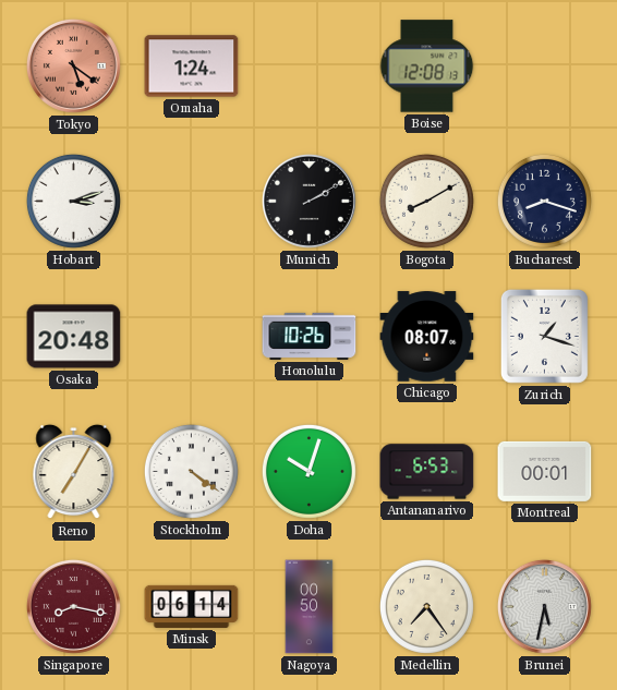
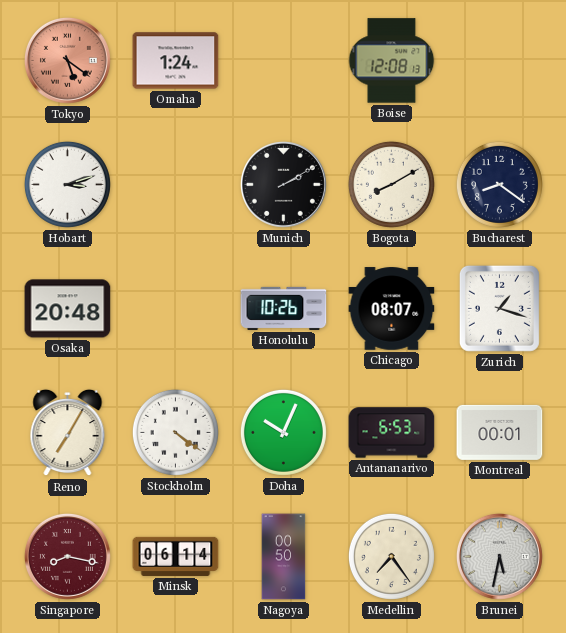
Bucharest: 8:18 -> 8:21
Doha: 10:03 -> 10:04
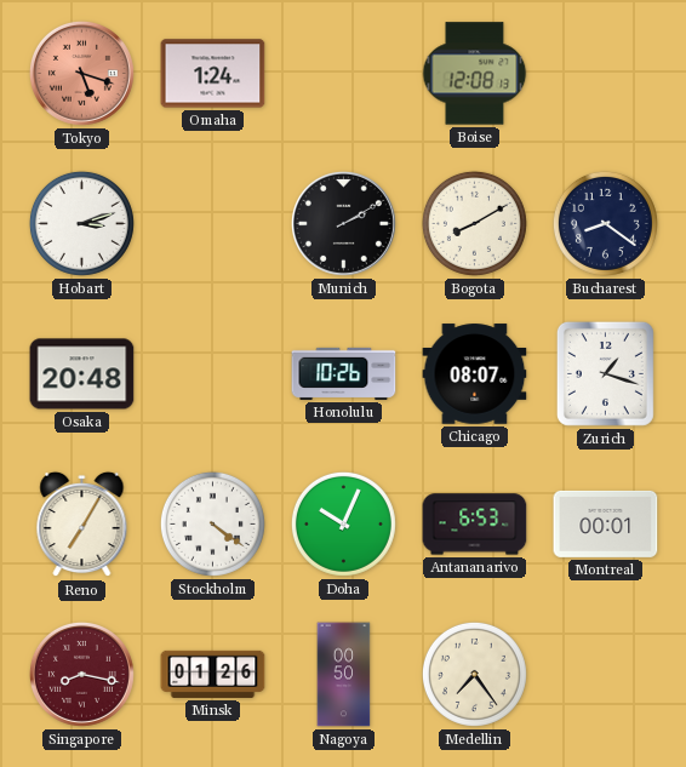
Tokyo: 5:21 -> 5:18
Minsk: 06:14 -> 01:26
Brunei: 5:32 -> none
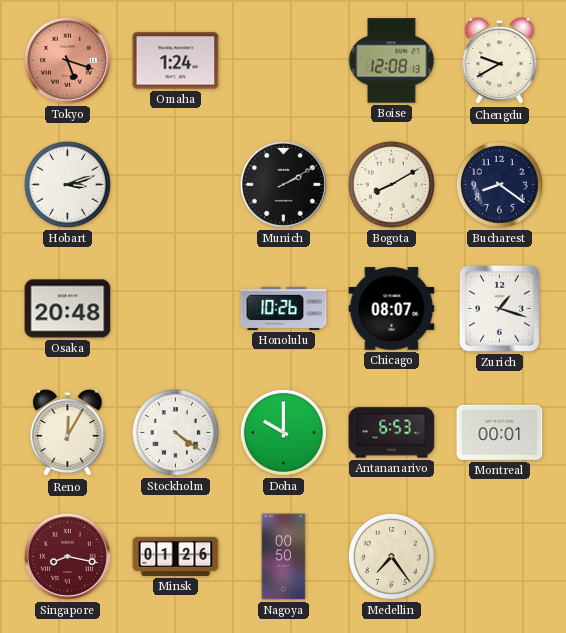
Chengdu: none -> 9:40
Reno: 7:05 -> 12:05
Doha: 10:04 -> 10:00
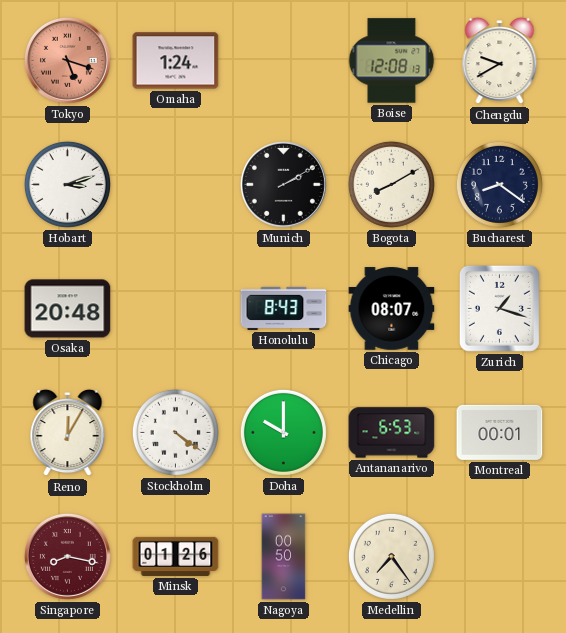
Honolulu: 10:26 -> 8:43
